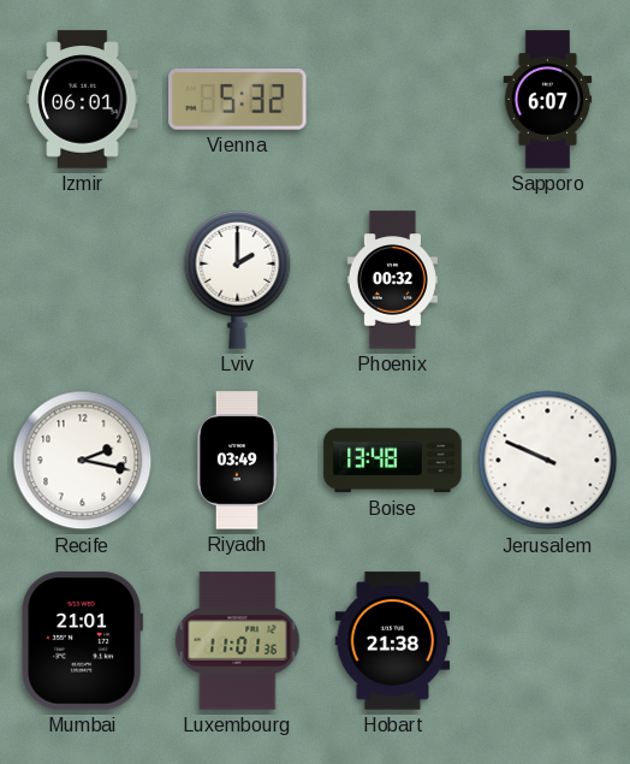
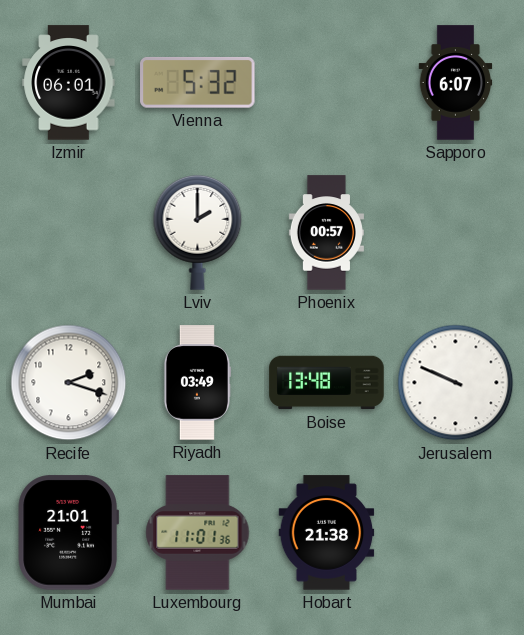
Phoenix: 00:32 -> 00:57
Recife: 2:17 -> 2:18
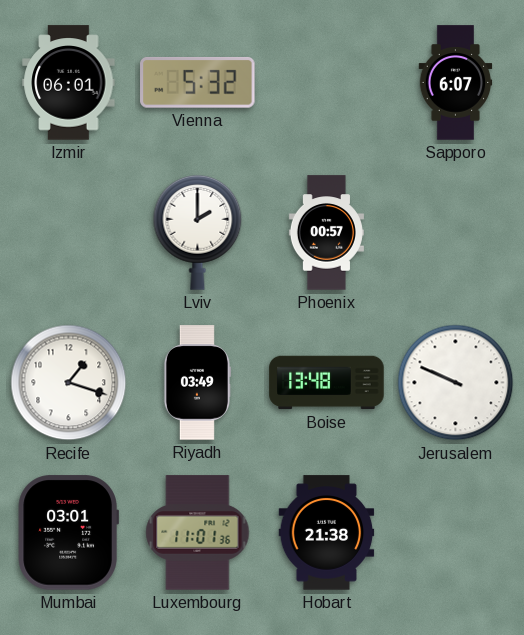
Recife: 2:18 -> 1:18
Mumbai: 21:01 -> 03:01
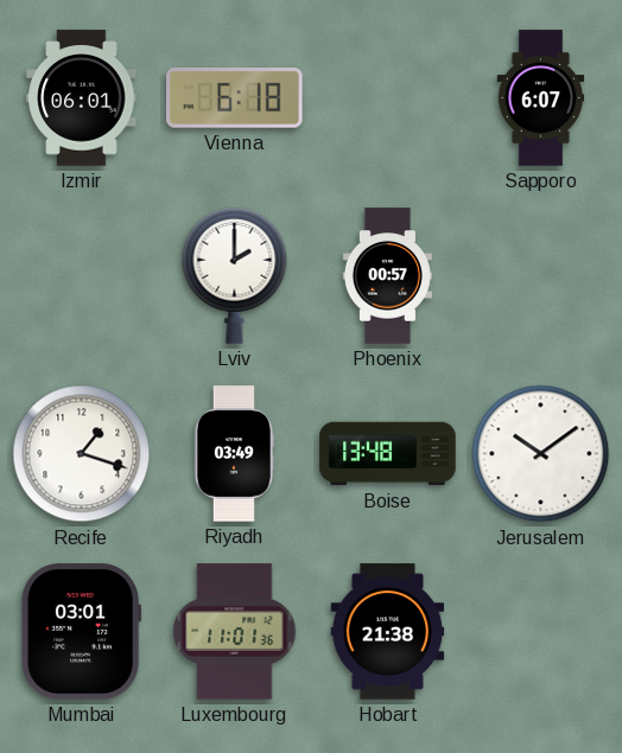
Vienna: 5:32 -> 6:18
Jerusalem: 9:49 -> 10:09
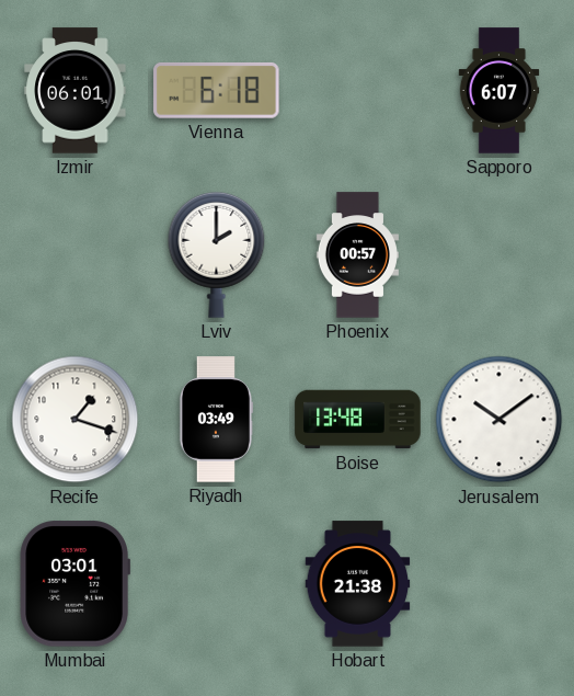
Luxembourg: 11:01 -> none
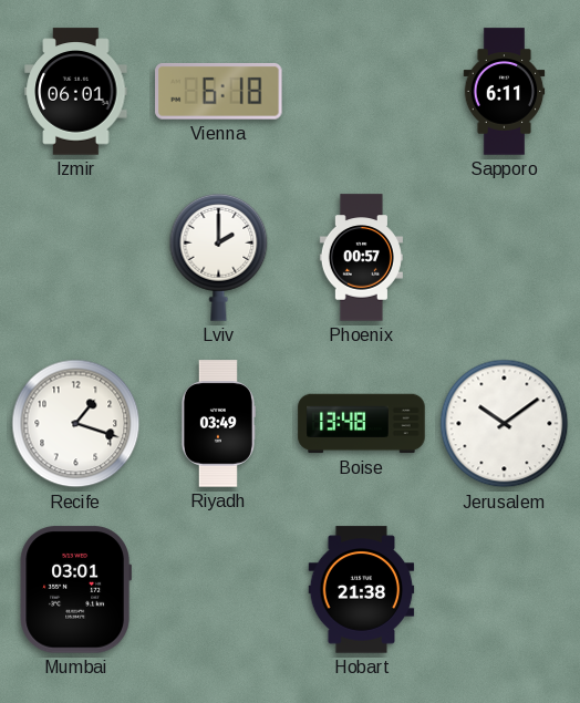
Sapporo: 6:07 -> 6:11
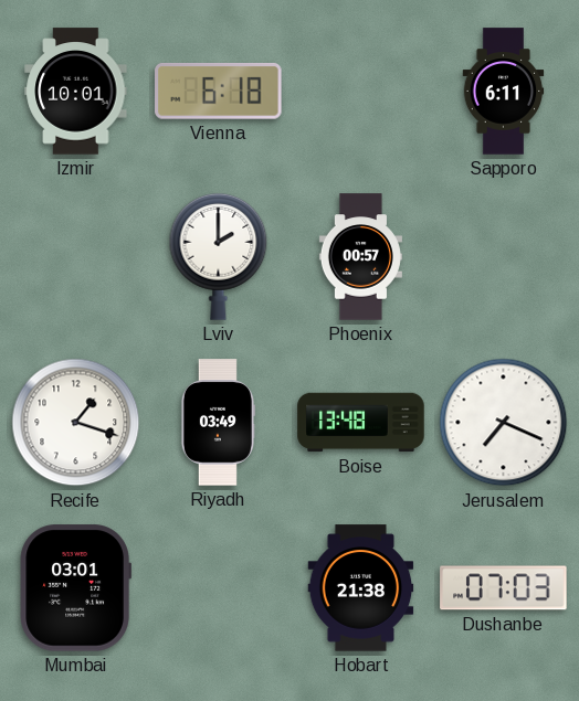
Izmir: 06:01 -> 10:01
Jerusalem: 10:09 -> 7:19
Dushanbe: none -> 07:03
